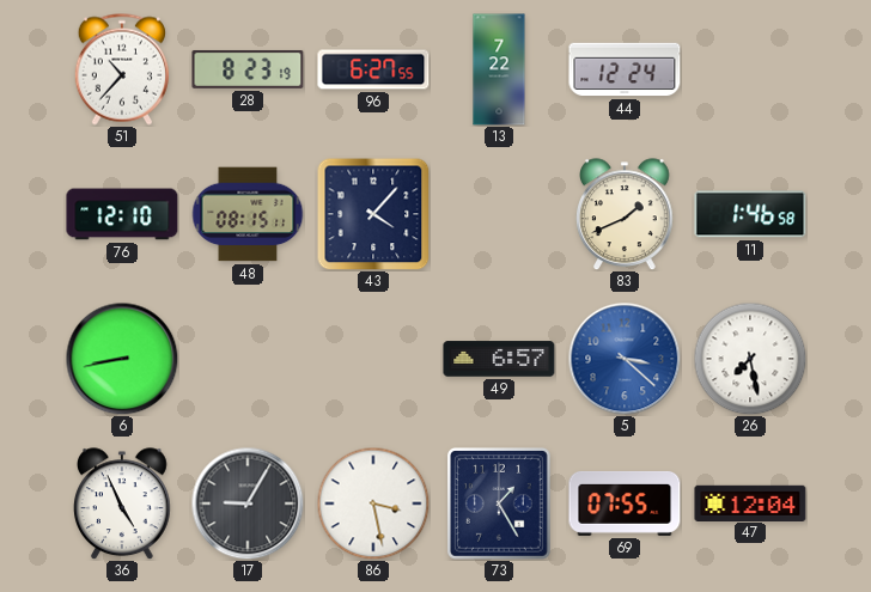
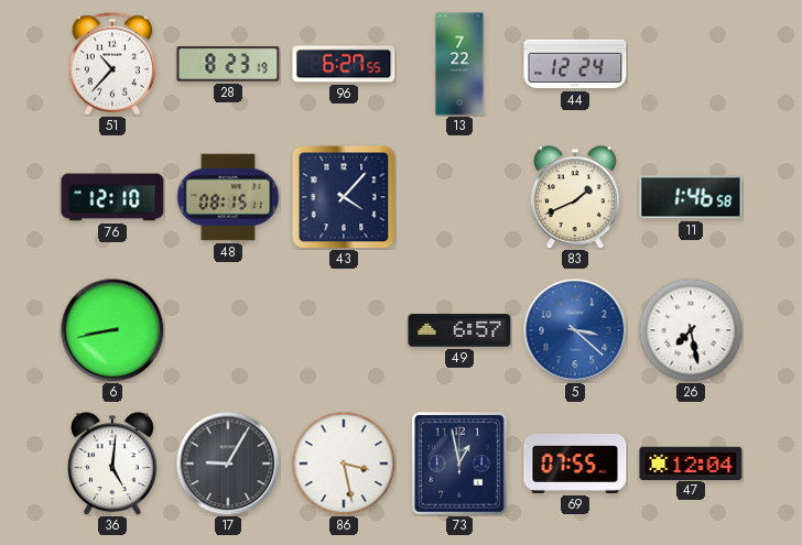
36: 4:56 -> 5:01
73: 1:25 -> 12:58
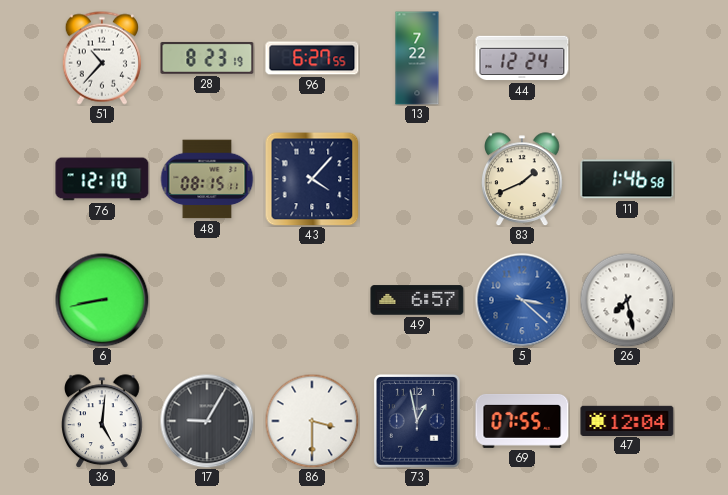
86: 3:28 -> 3:30
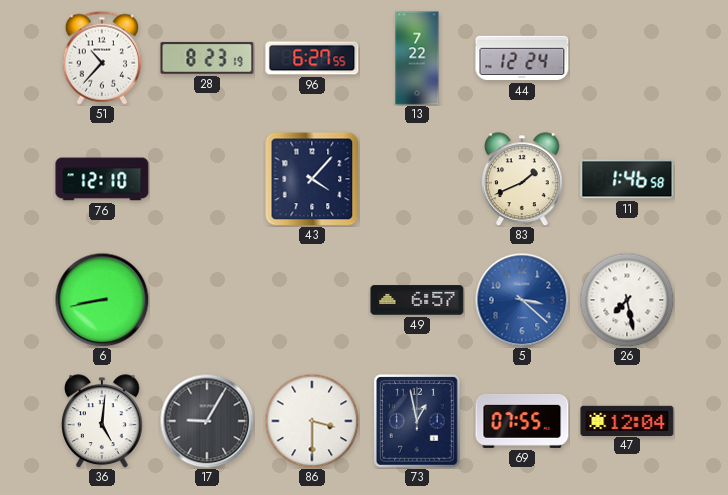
48: 08:15 -> none
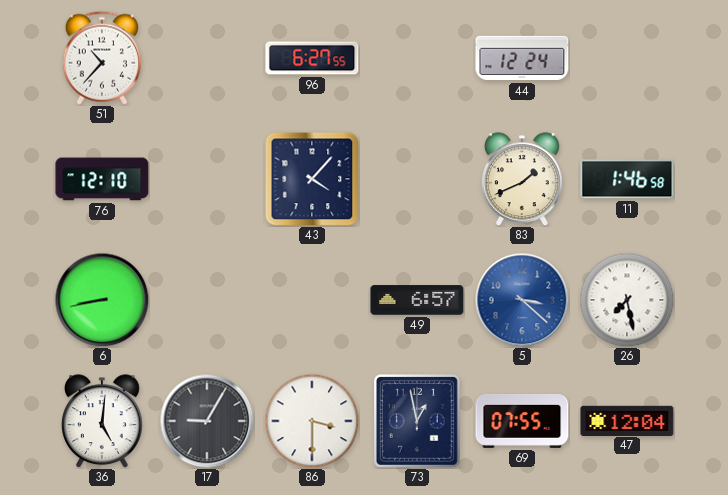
28: 8:23 -> none
13: 7:22 -> none
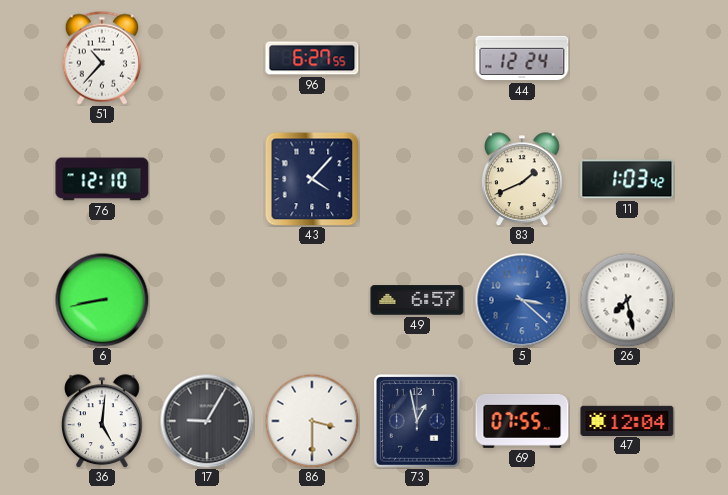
11: 1:46 -> 1:03
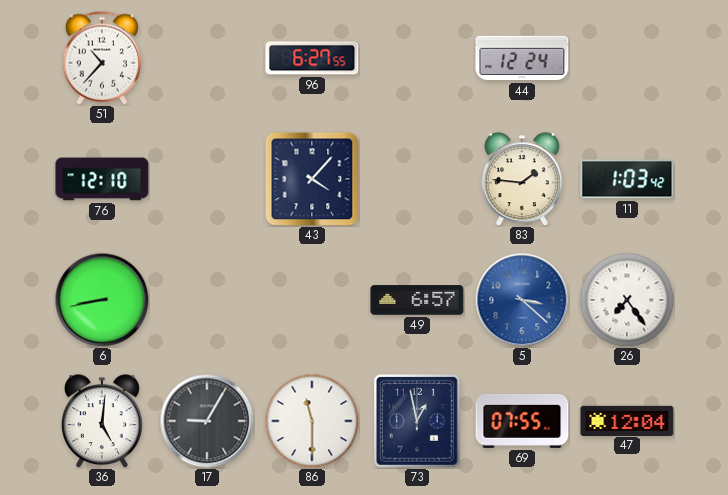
83: 1:41 -> 1:46
26: 7:28 -> 7:24
86: 3:30 -> 11:30
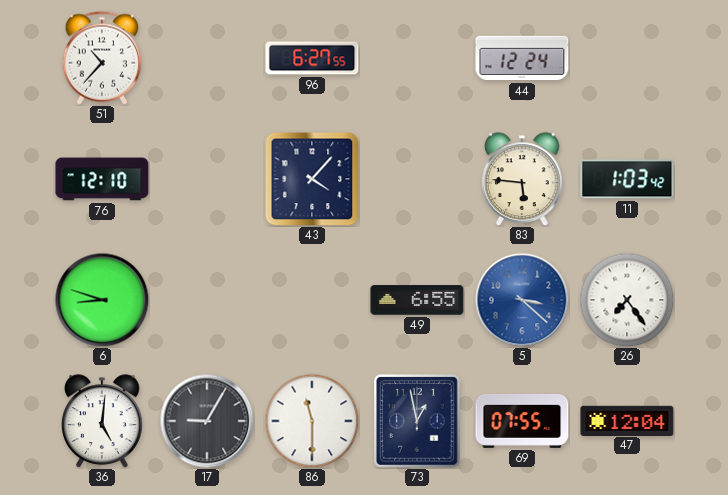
83: 1:46 -> 5:46
6: 8:43 -> 8:48
49: 6:57 -> 6:55
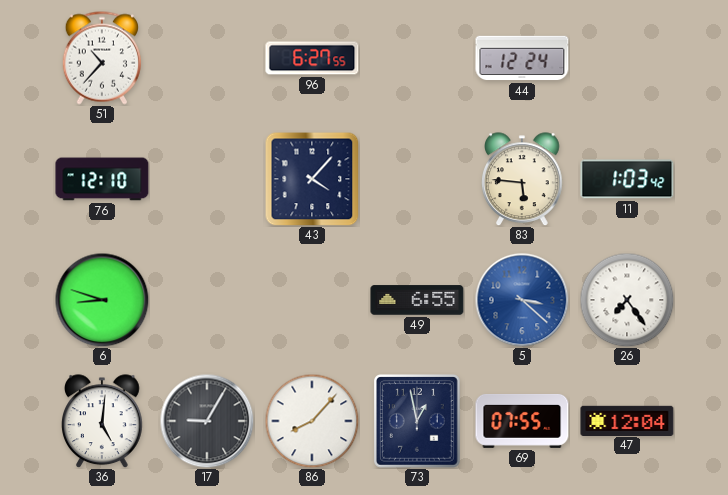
86: 11:30 -> 8:07
